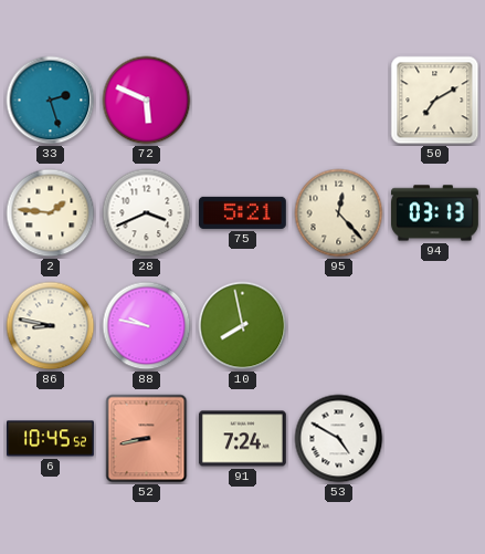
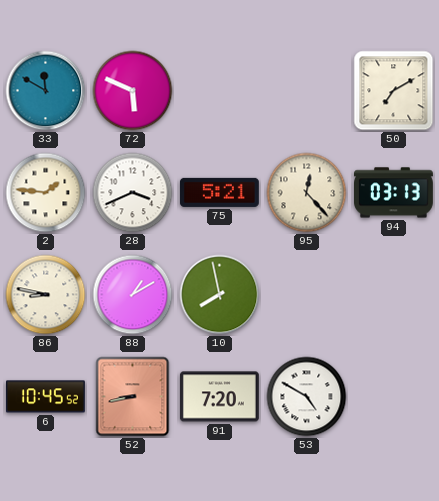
33: 2:27 -> 11:50
88: 9:47 -> 1:10
91: 7:24 -> 7:20
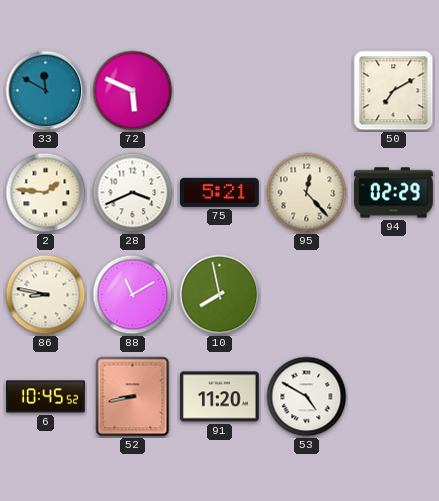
94: 03:13 -> 02:29
88: 1:10 -> 11:10
91: 7:20 -> 11:20
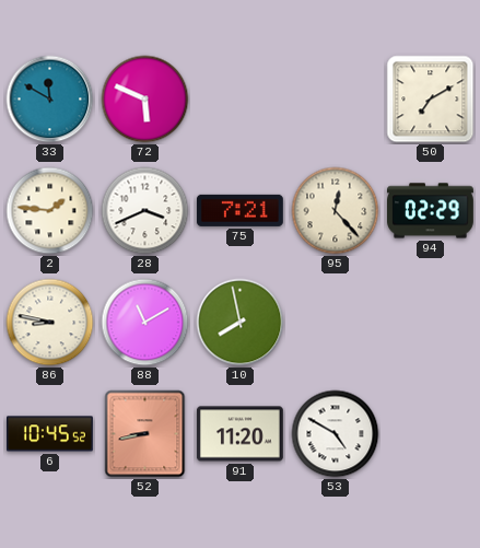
75: 5:21 -> 7:21
